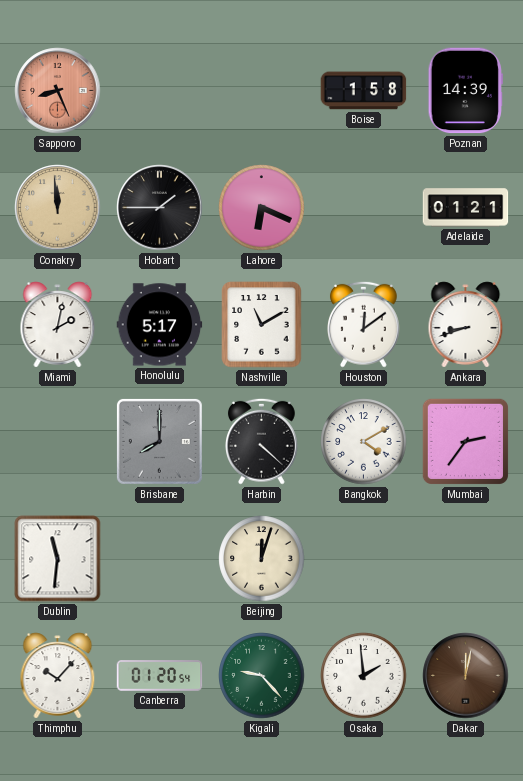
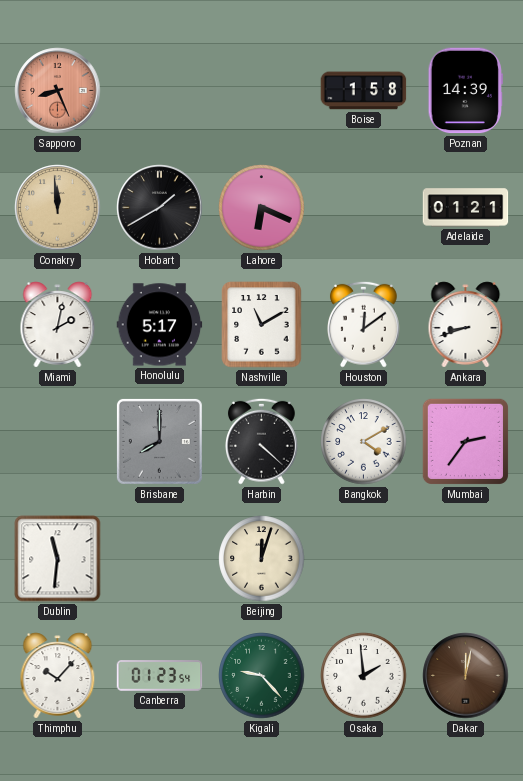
Hobart: 1:45 -> 1:40
Canberra: 01:20 -> 01:23
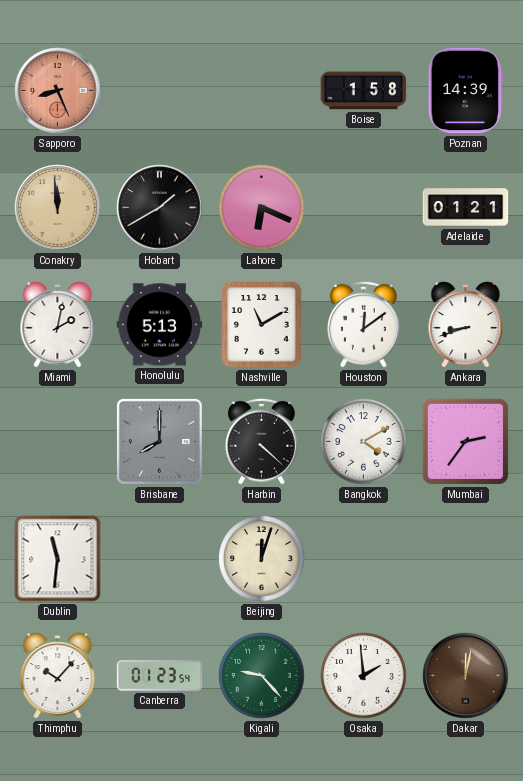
Honolulu: 5:17 -> 5:13
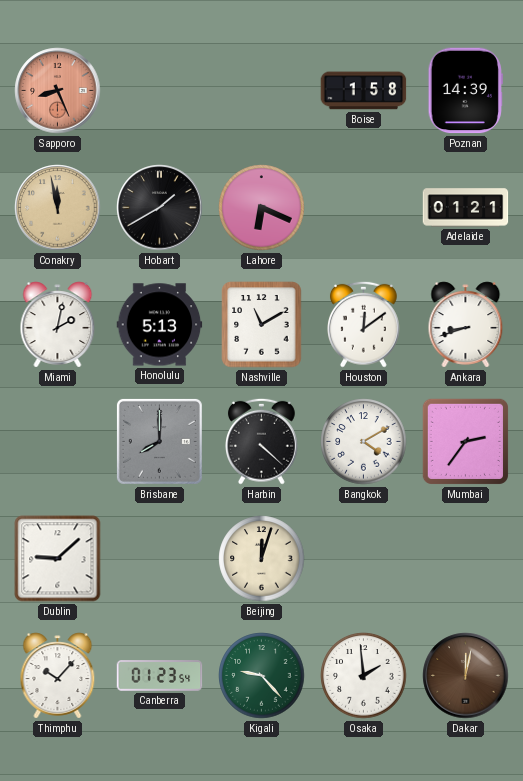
Conakry: 11:59 -> 11:58
Dublin: 11:31 -> 9:08
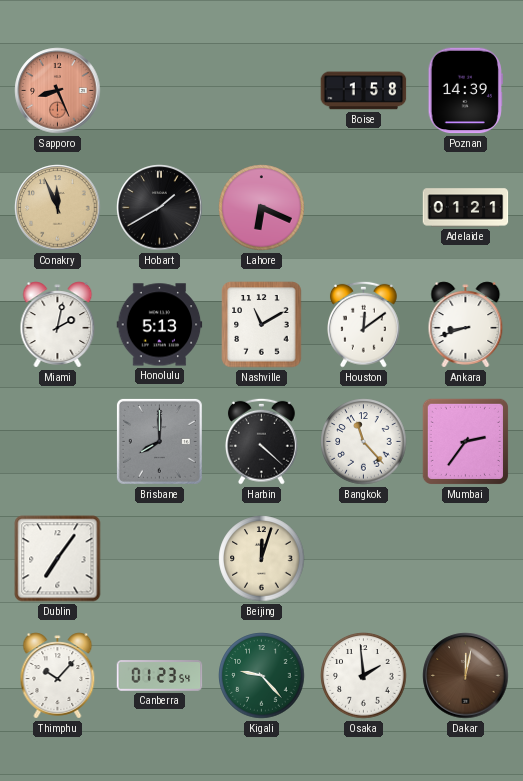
Conakry: 11:58 -> 11:56
Bangkok: 4:10 -> 11:23
Dublin: 9:08 -> 7:06
